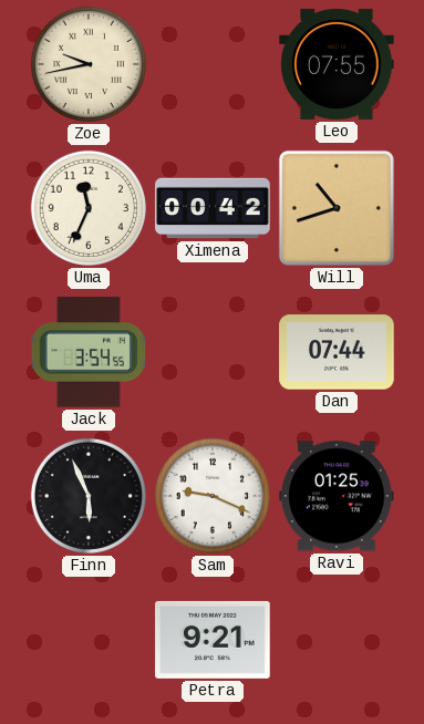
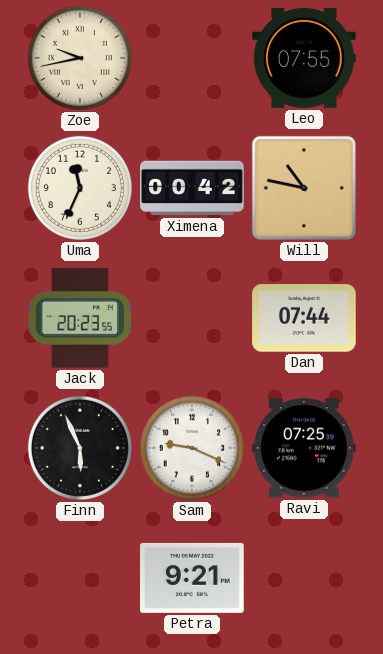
Will: 10:42 -> 10:47
Jack: 3:54 -> 20:23
Ravi: 01:25 -> 07:25
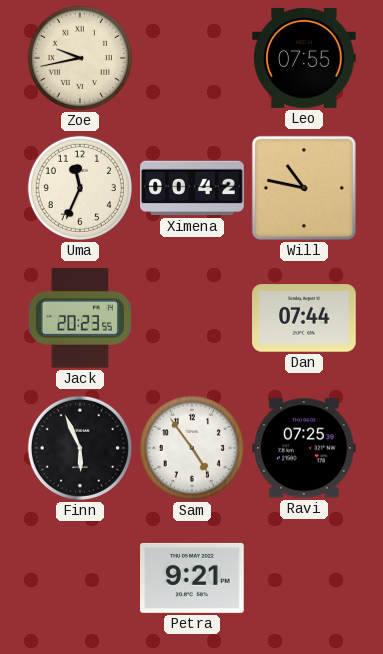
Sam: 9:19 -> 4:54
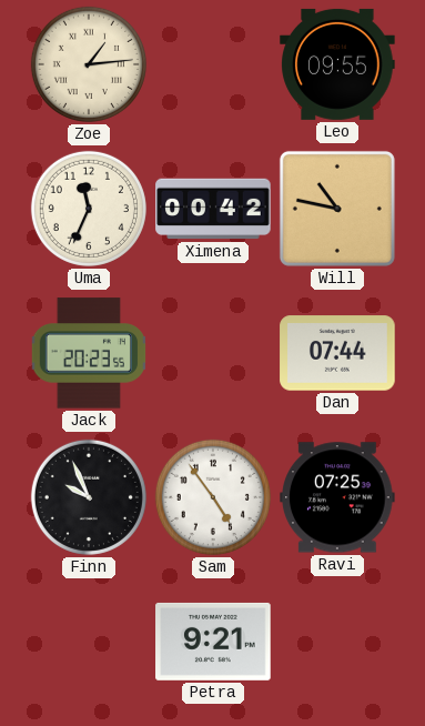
Zoe: 9:43 -> 1:14
Leo: 07:55 -> 09:55
Finn: 5:56 -> 9:56
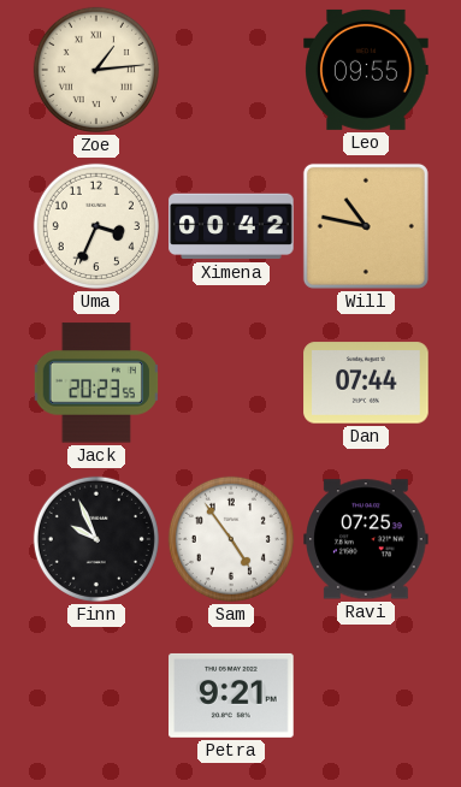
Uma: 11:34 -> 3:34
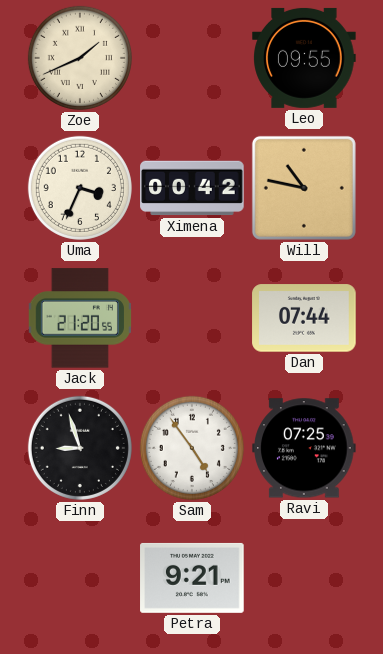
Zoe: 1:14 -> 1:41
Jack: 20:23 -> 21:20
Finn: 9:56 -> 8:57
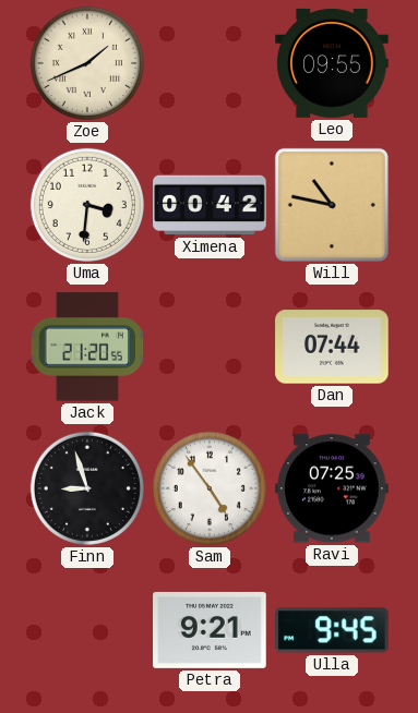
Uma: 3:34 -> 3:31
Ulla: none -> 9:45
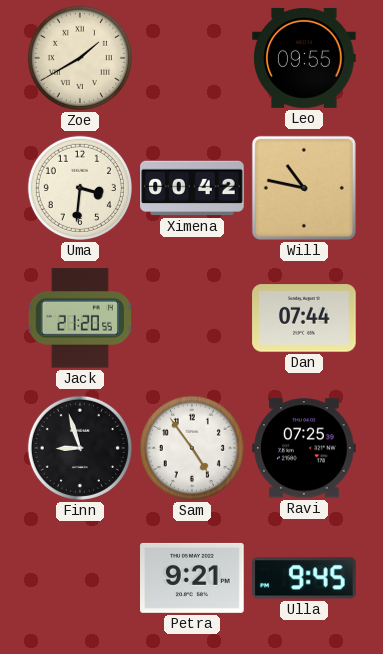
Zoe: 1:41 -> 1:40
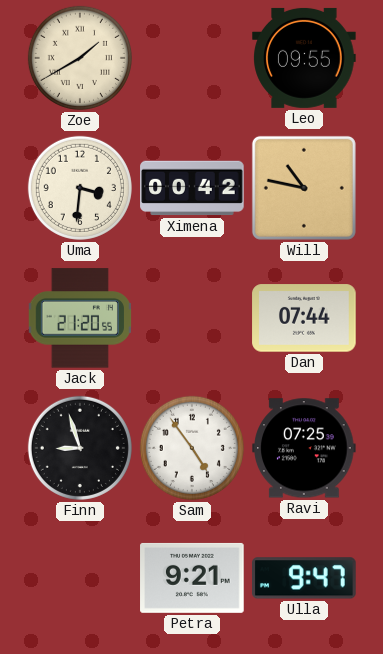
Ulla: 9:45 -> 9:47
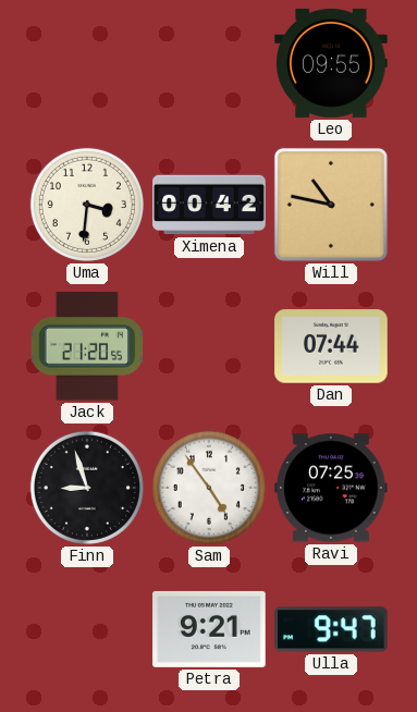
Zoe: 1:40 -> none
